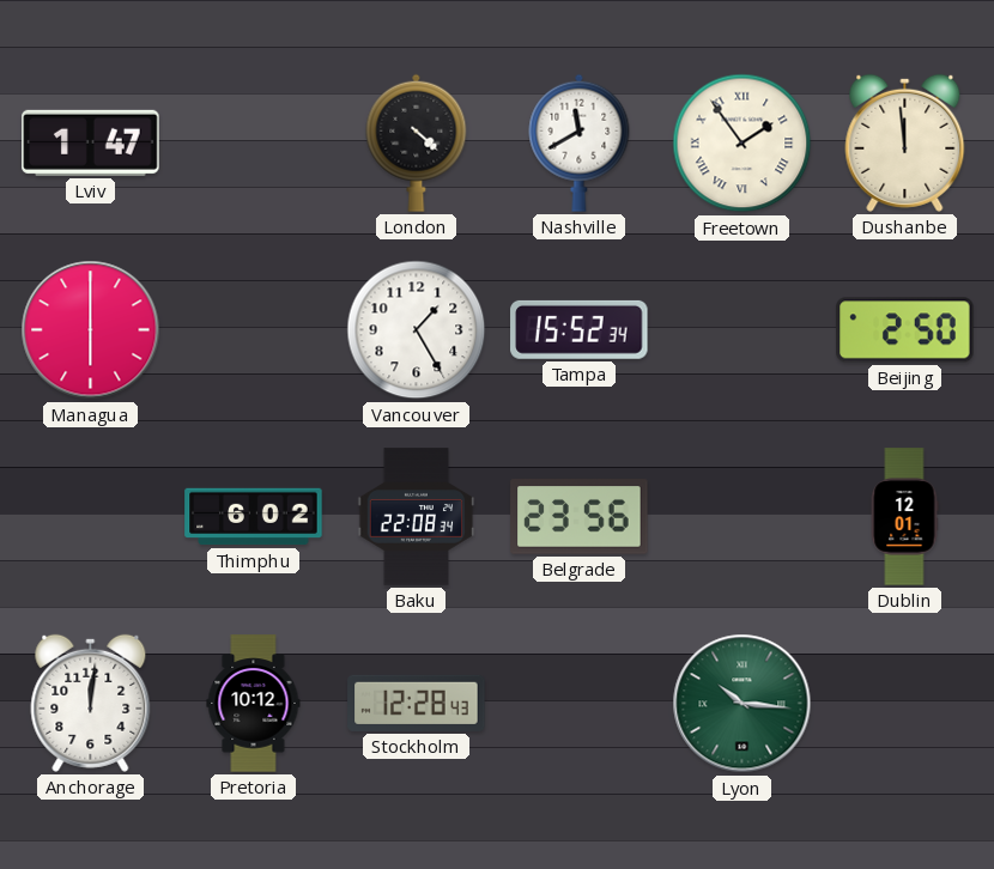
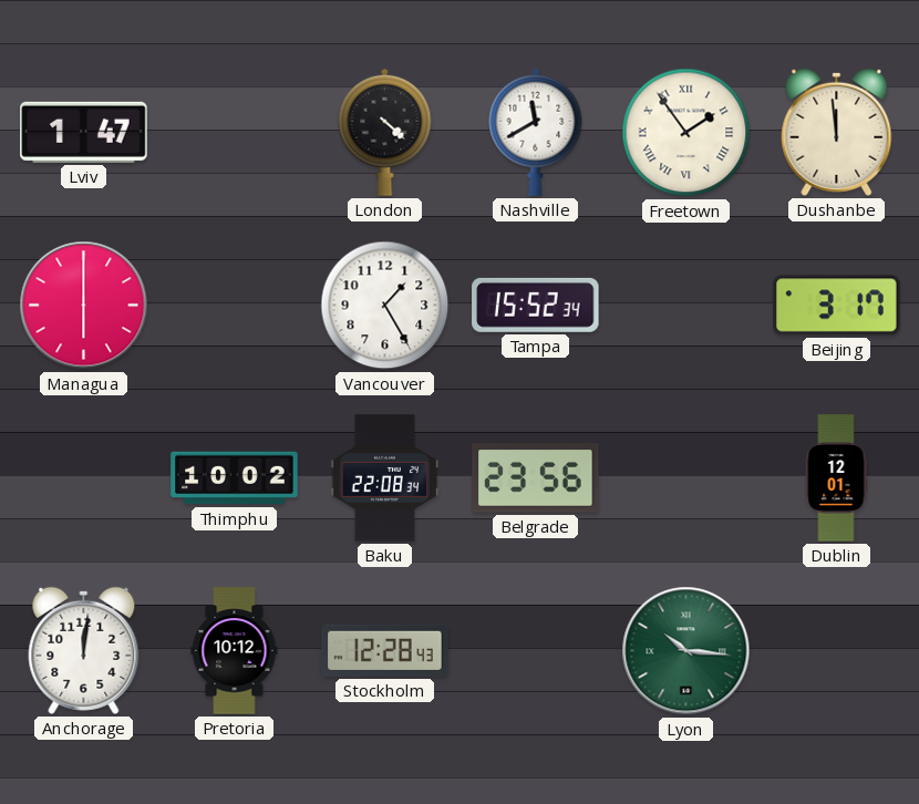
Beijing: 2:50 -> 3:17
Thimphu: 6:02 -> 10:02
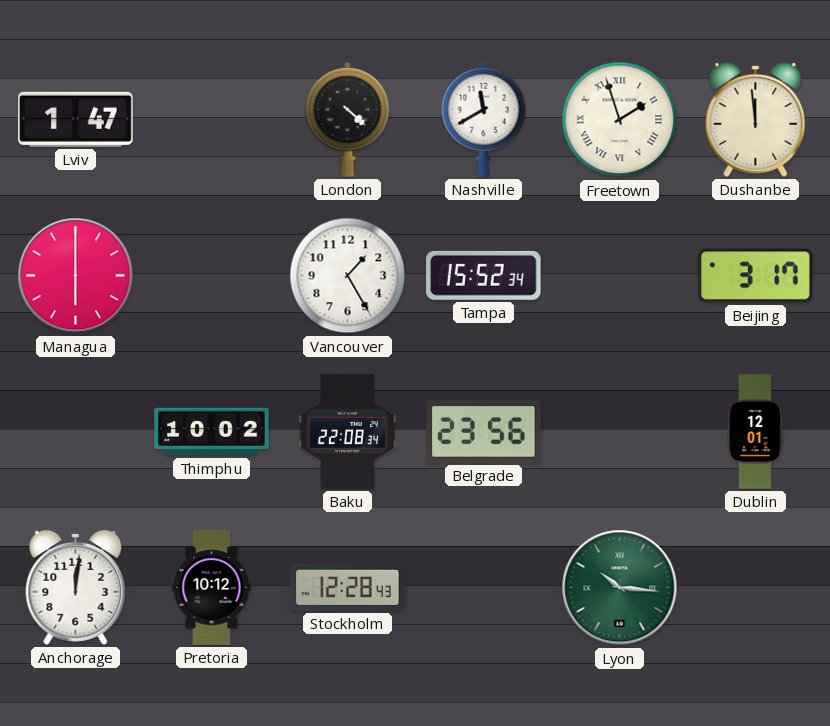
Freetown: 1:54 -> 1:57
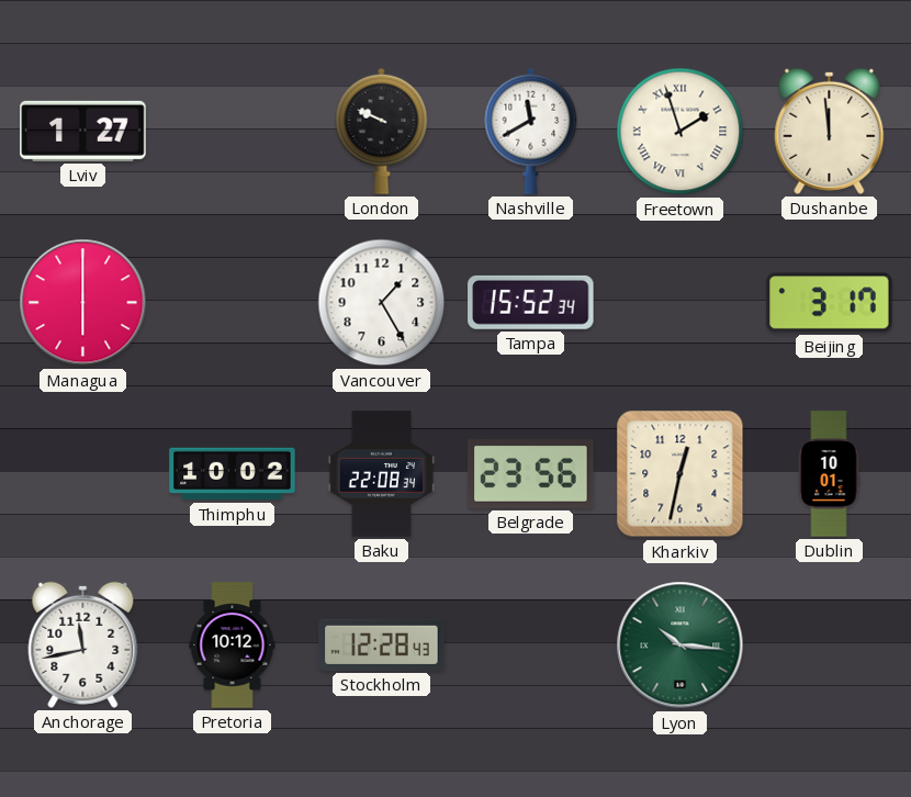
Lviv: 1:47 -> 1:27
London: 4:22 -> 9:49
Kharkiv: none -> 12:32
Dublin: 12:01 -> 10:01
Anchorage: 12:01 -> 11:43
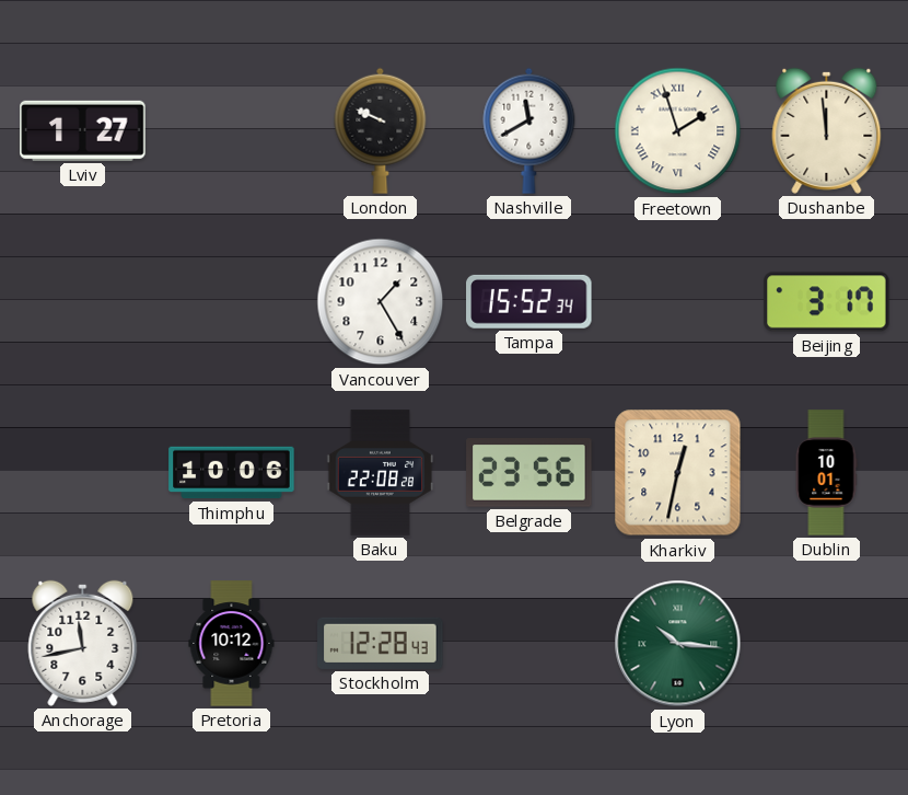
Managua: 6:00 -> none
Thimphu: 10:02 -> 10:06
Baku: 22:08:34 -> 22:08:28
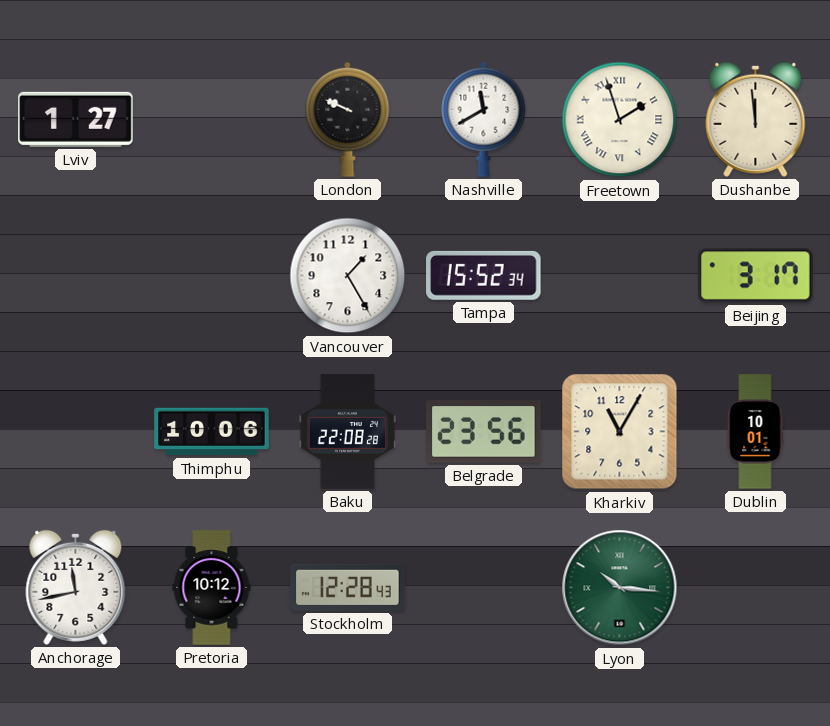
Kharkiv: 12:32 -> 11:05
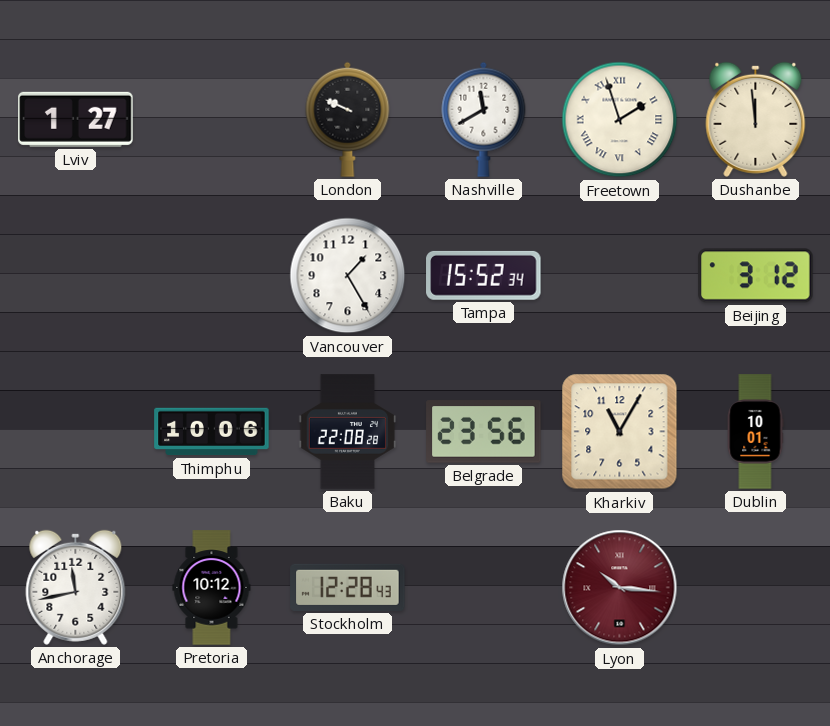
Beijing: 3:17 -> 3:12
Lyon dial: green -> burgundy
